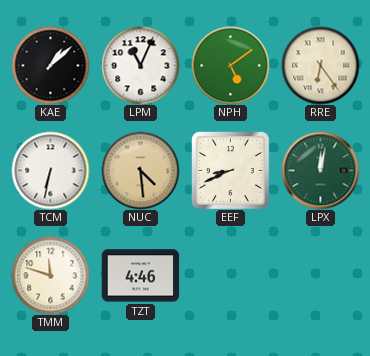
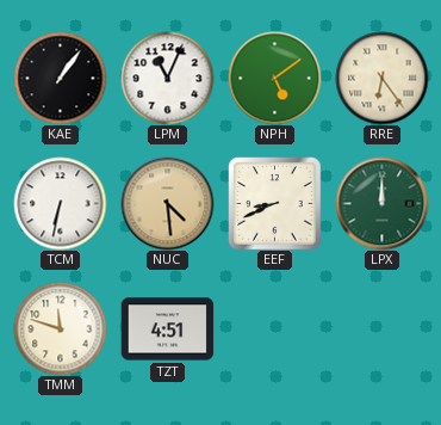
KAE: 1:08 -> 1:06
LPX: 12:02 -> 12:00
TZT: 4:46 -> 4:51
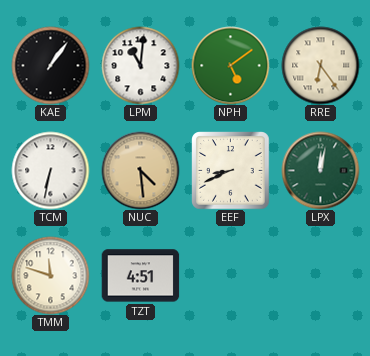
LPM: 11:04 -> 11:01
LPX: 12:00 -> 12:02
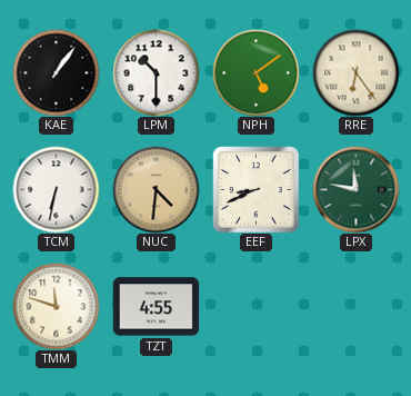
LPM: 11:01 -> 10:30
NUC: 4:29 -> 4:31
LPX: 12:02 -> 11:47
TZT: 4:51 -> 4:55
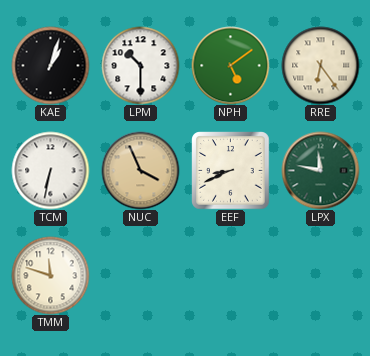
KAE: 1:06 -> 1:03
NUC: 4:31 -> 3:56
TZT: 4:55 -> none
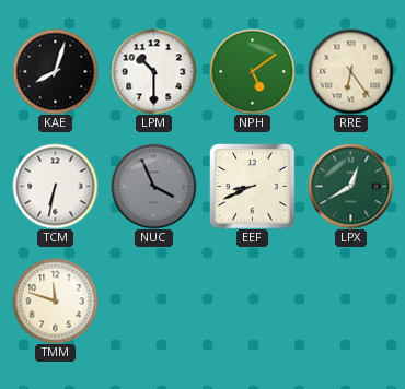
KAE: 1:03 -> 8:03
NUC dial: champagne -> grey
LPX: 11:47 -> 12:40
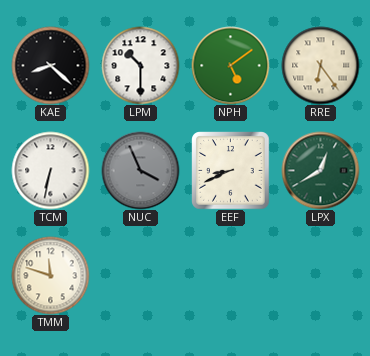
KAE: 8:03 -> 8:22
